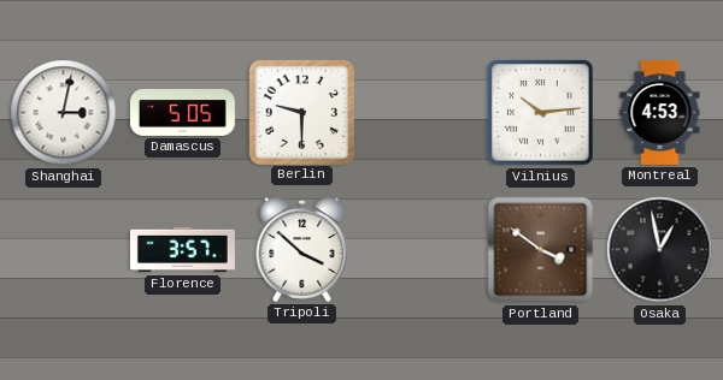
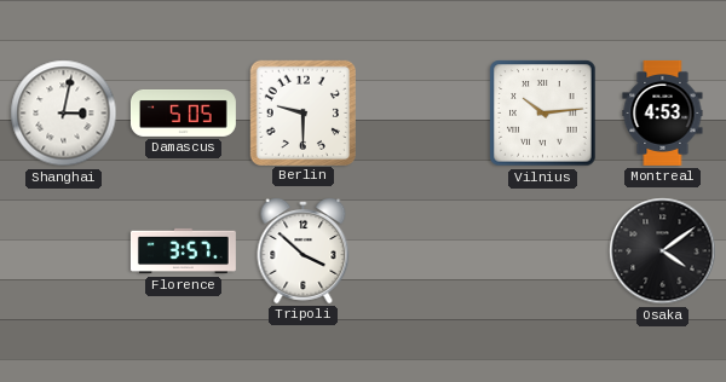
Portland: 3:51 -> none
Osaka: 12:58 -> 4:09
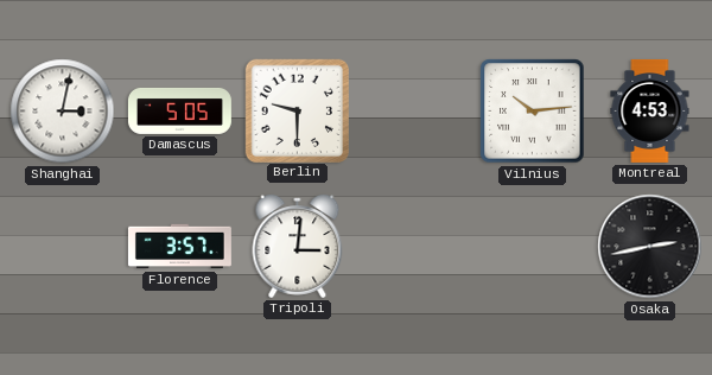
Tripoli: 3:52 -> 3:01
Osaka: 4:09 -> 2:43
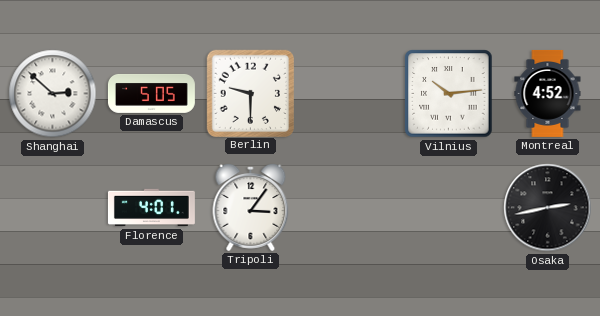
Shanghai: 3:02 -> 2:52
Montreal: 4:53 -> 4:52
Florence: 3:57 -> 4:01
Tripoli: 3:01 -> 3:06
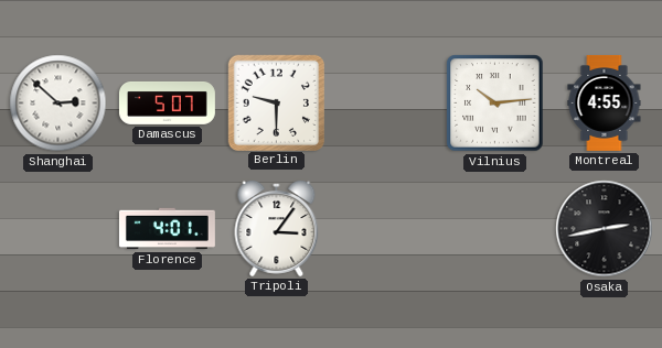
Damascus: 5:05 -> 5:07
Montreal: 4:52 -> 4:55
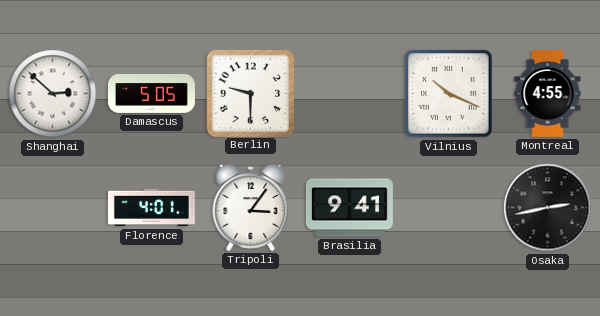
Damascus: 5:07 -> 5:05
Vilnius: 10:14 -> 10:19
Brasilia: none -> 9:41
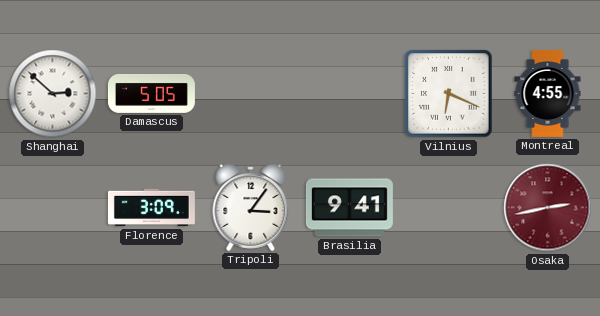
Berlin: 9:30 -> none
Vilnius: 10:19 -> 6:19
Florence: 4:01 -> 3:09
Osaka dial: black -> burgundy
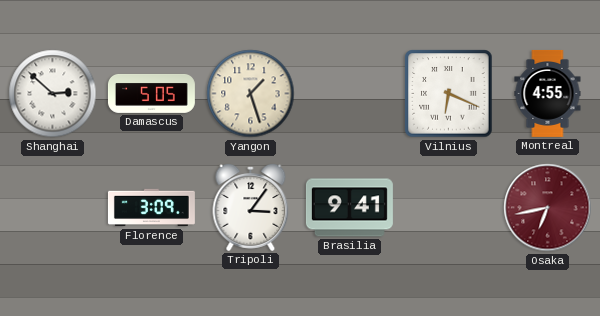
Yangon: none -> 1:27
Osaka: 2:43 -> 6:43
